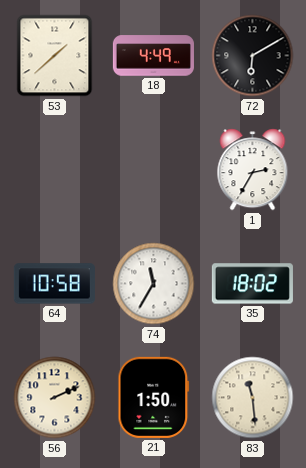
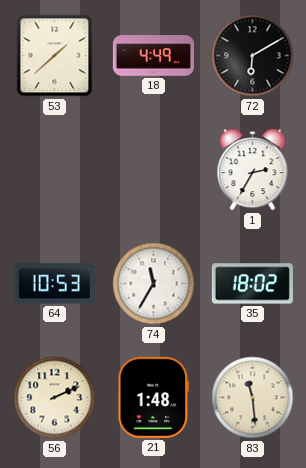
64: 10:58 -> 10:53
21: 1:50 -> 1:48
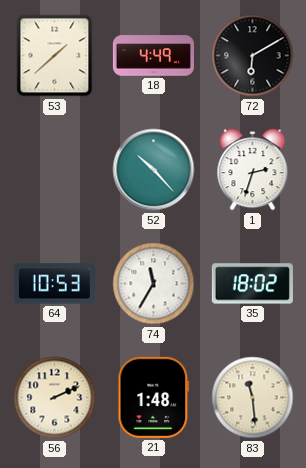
52: none -> 10:23
1: 2:35 -> 2:33
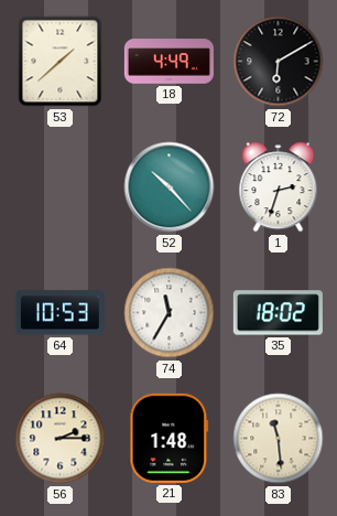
56: 2:11 -> 2:15
